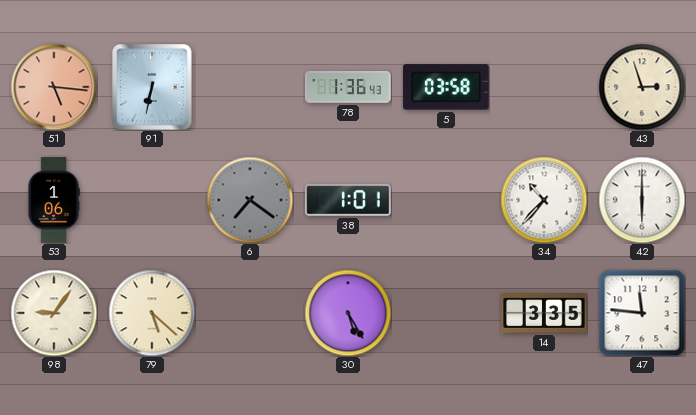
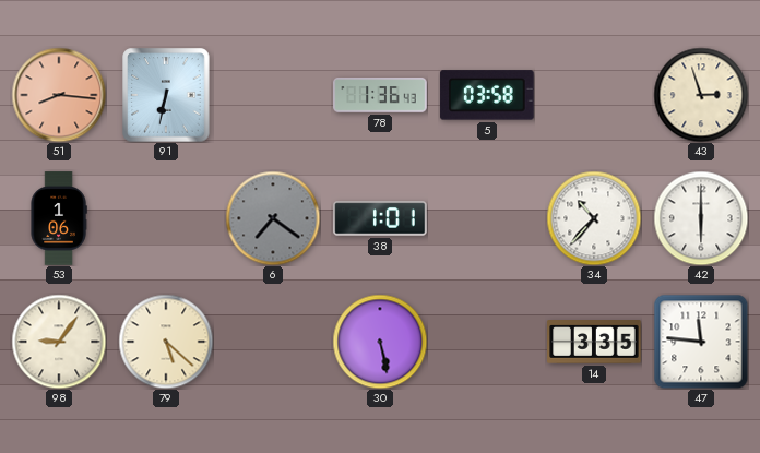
51: 5:16 -> 8:16
30: 5:25 -> 5:28
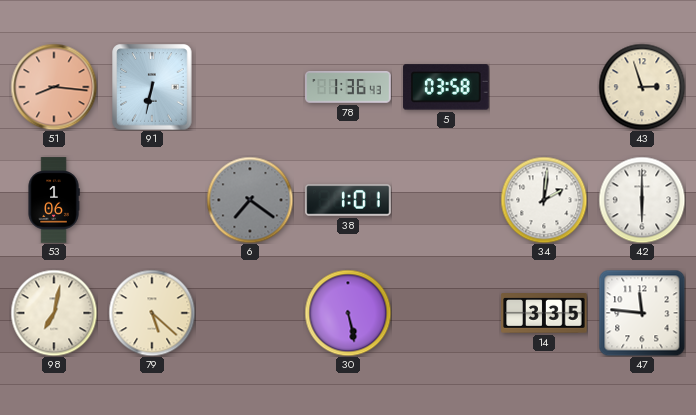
34: 10:37 -> 2:01
98: 9:06 -> 7:02
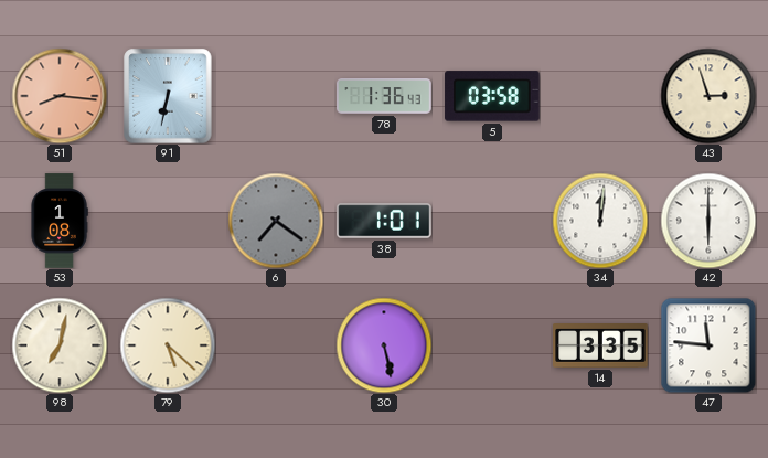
53: 1:06 -> 1:08
34: 2:01 -> 12:01
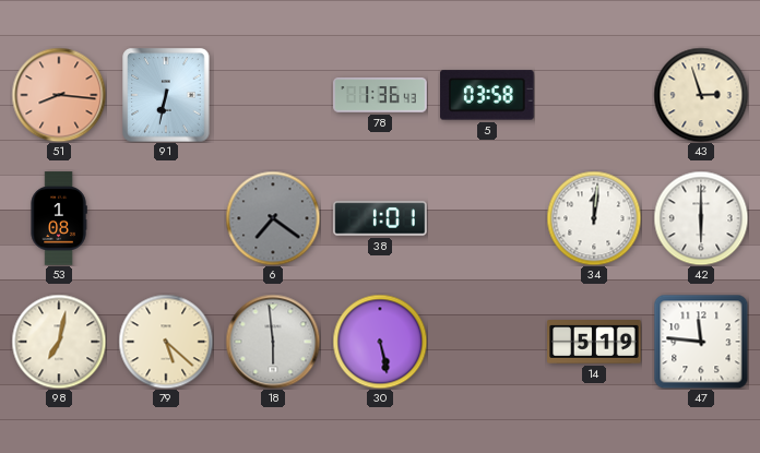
18: none -> 5:59
14: 3:35 -> 5:19
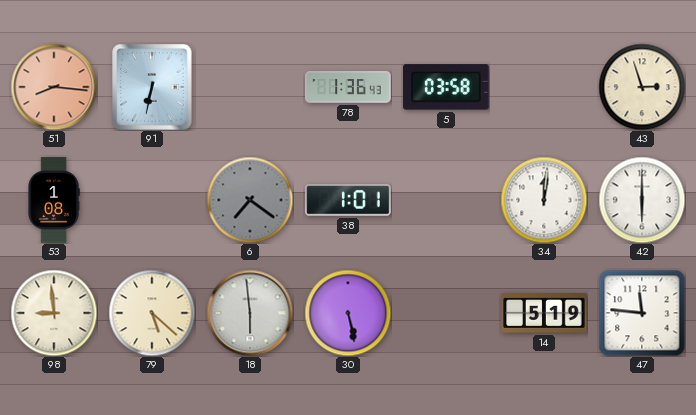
98: 7:02 -> 8:59
